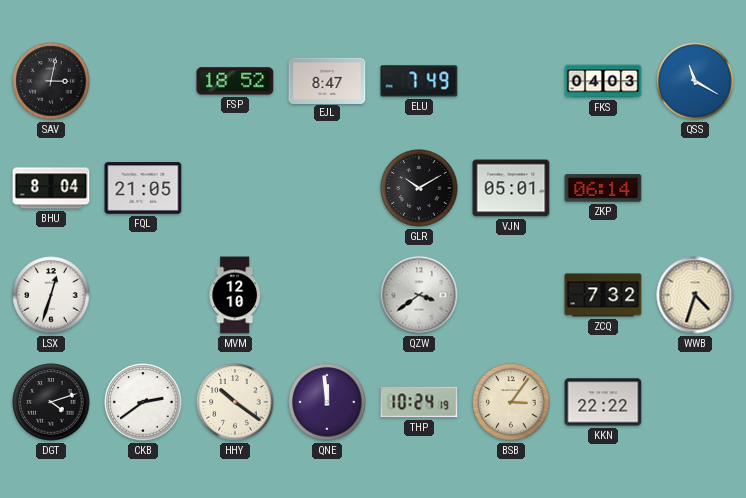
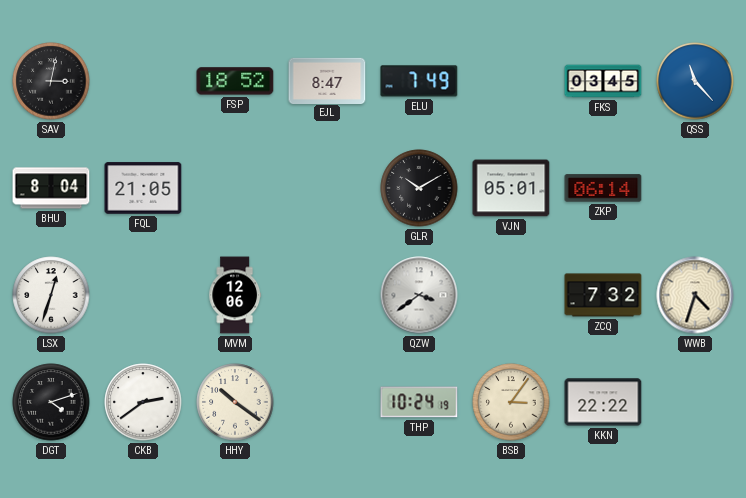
FKS: 04:03 -> 03:45
QSS: 11:20 -> 11:23
MVM: 12:10 -> 12:06
QNE: 11:59 -> none
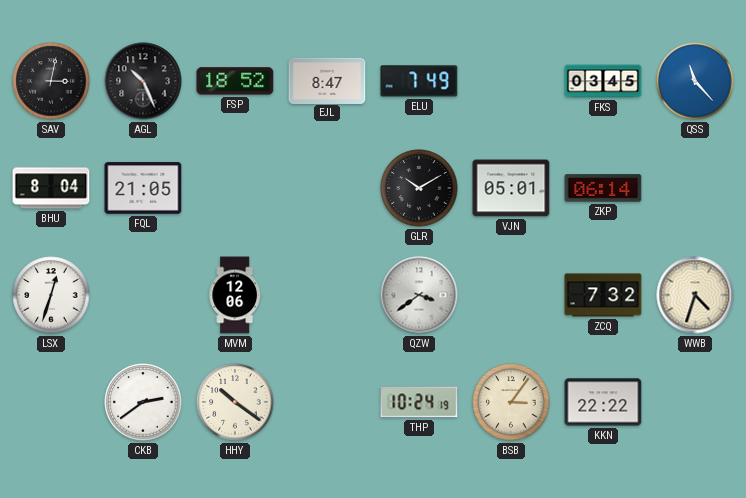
AGL: none -> 10:26
DGT: 4:12 -> none
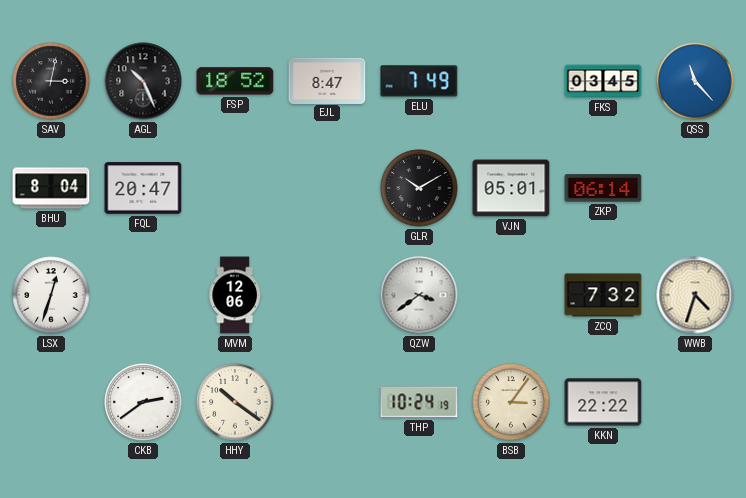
FQL: 21:05 -> 20:47
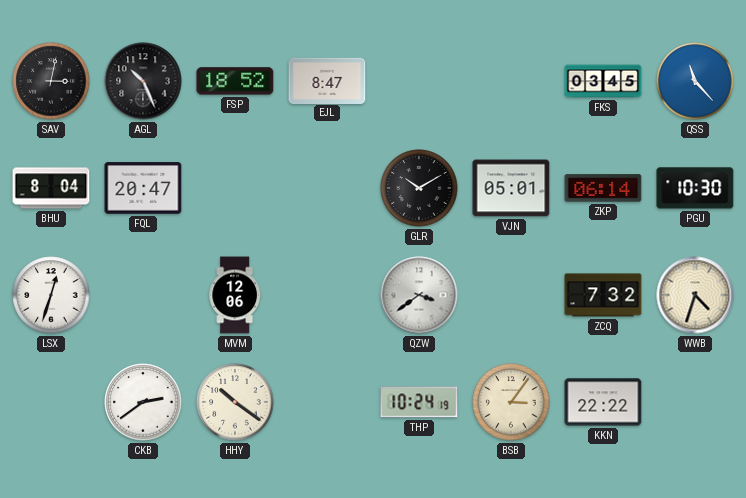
ELU: 7:49 -> none
PGU: none -> 10:30
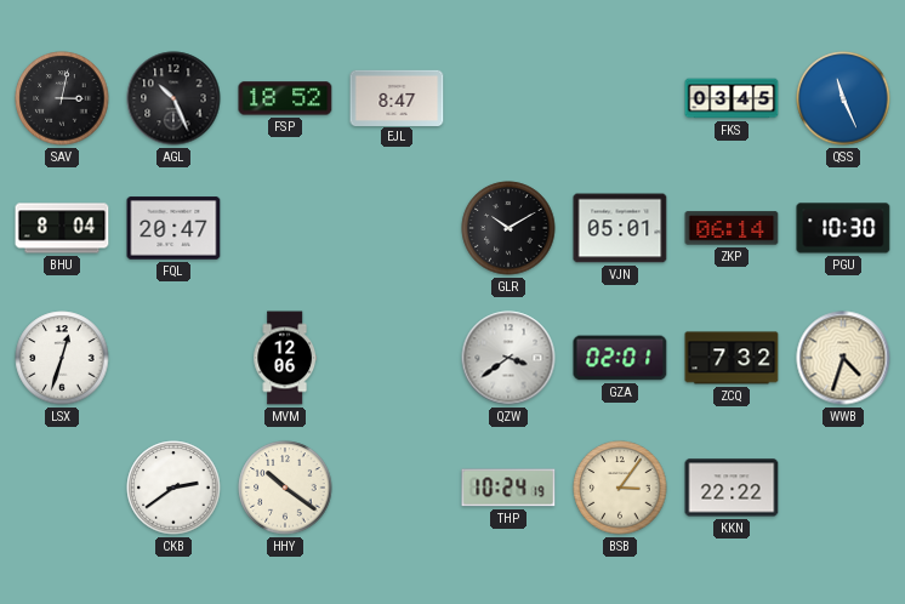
QSS: 11:23 -> 11:26
GZA: none -> 02:01
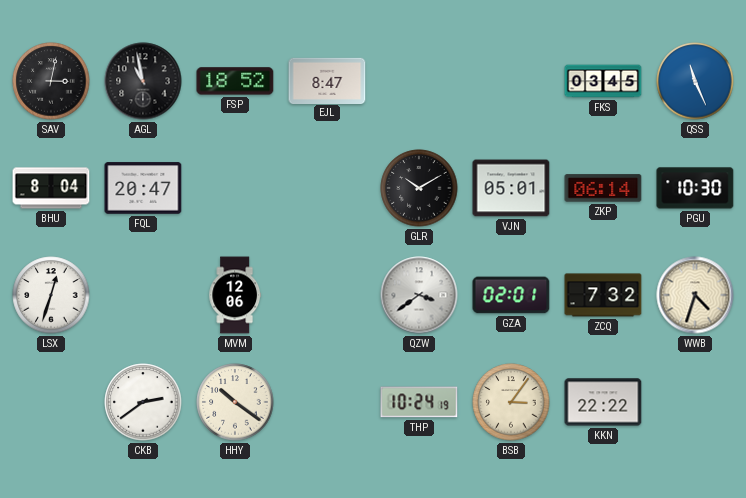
AGL: 10:26 -> 10:58
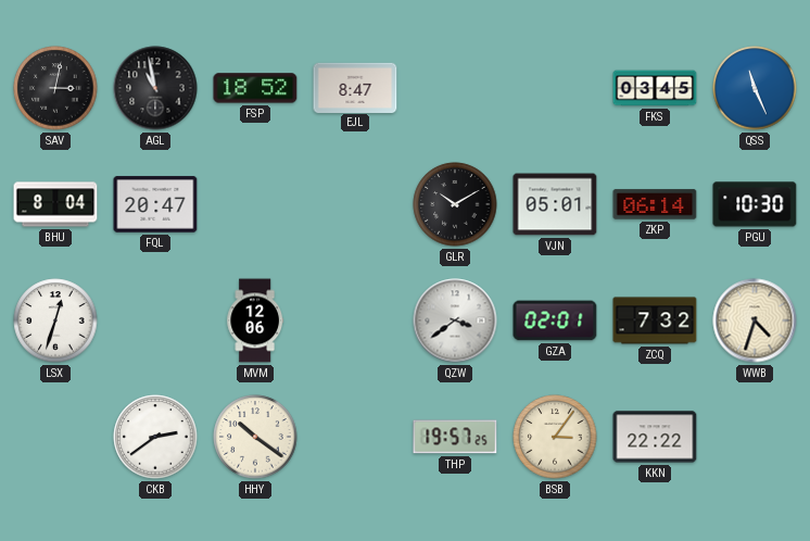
THP: 10:24 -> 19:57
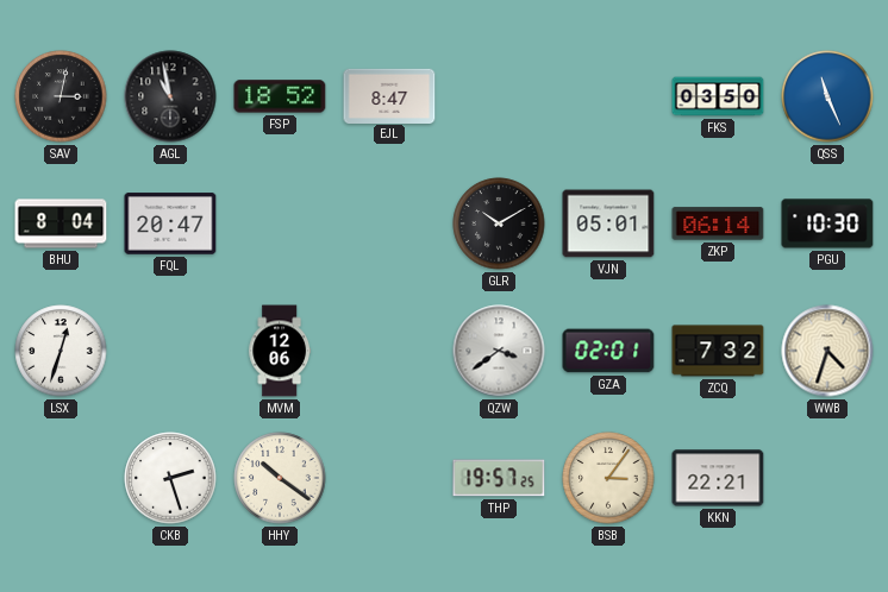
FKS: 03:45 -> 03:50
CKB: 2:39 -> 2:27
KKN: 22:22 -> 22:21
